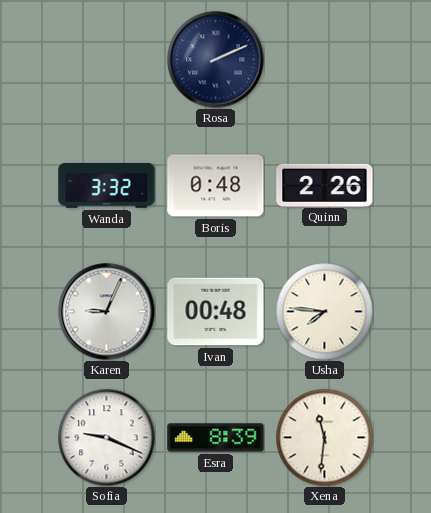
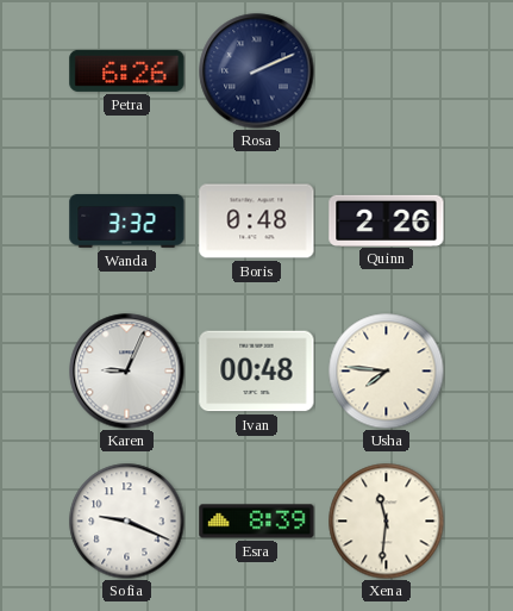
Petra: none -> 6:26
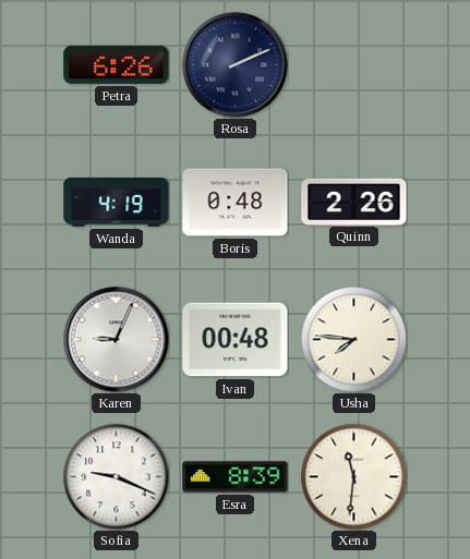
Wanda: 3:32 -> 4:19
